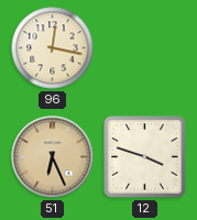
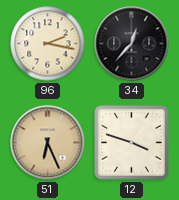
96: 12:17 -> 2:17
34: none -> 12:37
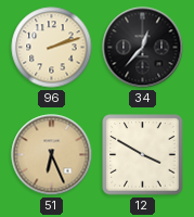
96: 2:17 -> 2:12
12: 3:48 -> 3:50
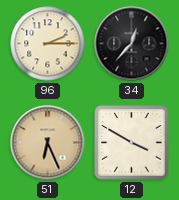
96: 2:12 -> 2:15
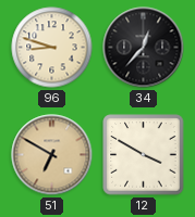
96: 2:15 -> 8:48
51: 6:26 -> 6:50
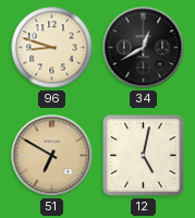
34: 12:37 -> 12:40
12: 3:50 -> 5:02
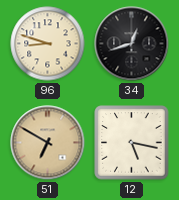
34: 12:40 -> 12:42
12: 5:02 -> 5:17
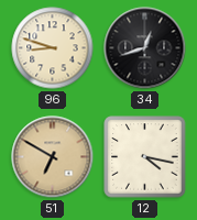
12: 5:17 -> 4:17
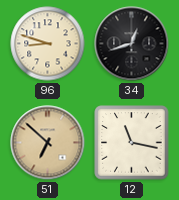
51: 6:50 -> 6:52
12: 4:17 -> 11:17
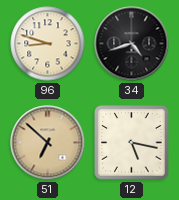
34: 12:42 -> 4:42
12: 11:17 -> 5:17
